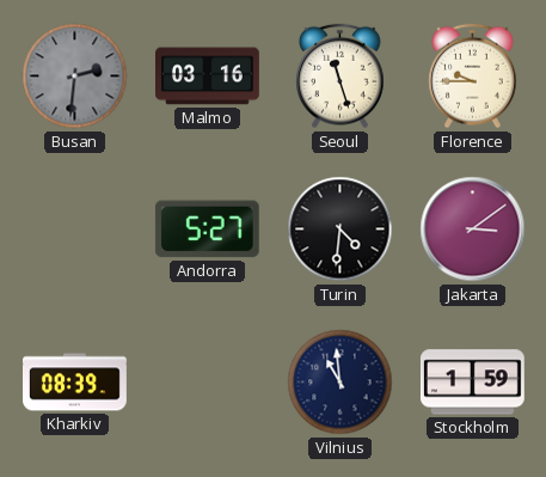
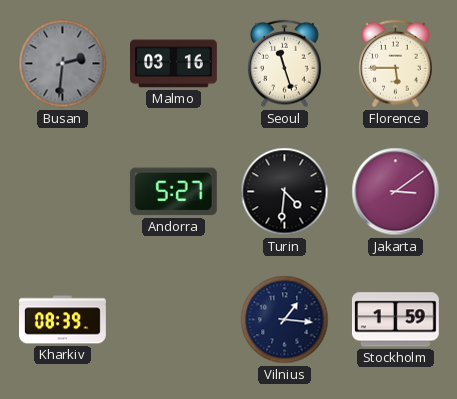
Florence: 9:45 -> 5:45
Vilnius: 10:59 -> 1:16
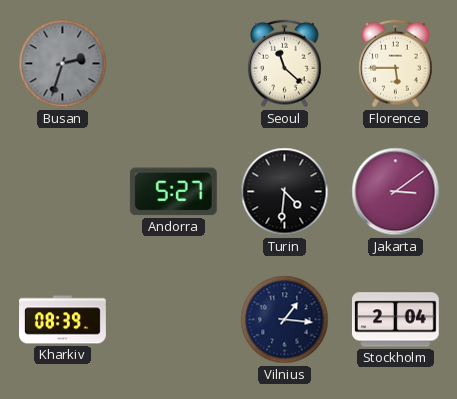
Busan: 2:31 -> 2:33
Malmo: 03:16 -> none
Seoul: 11:27 -> 11:22
Stockholm: 1:59 -> 2:04
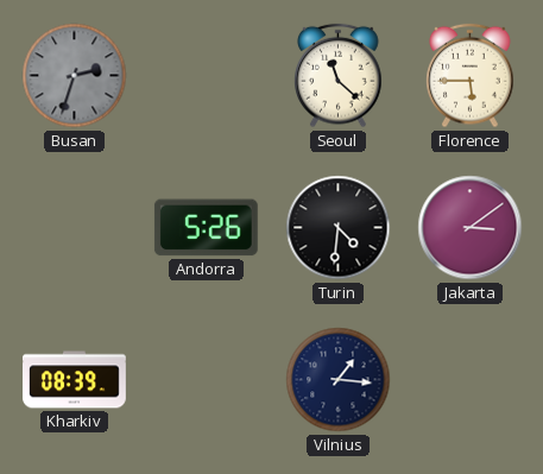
Andorra: 5:27 -> 5:26
Stockholm: 2:04 -> none
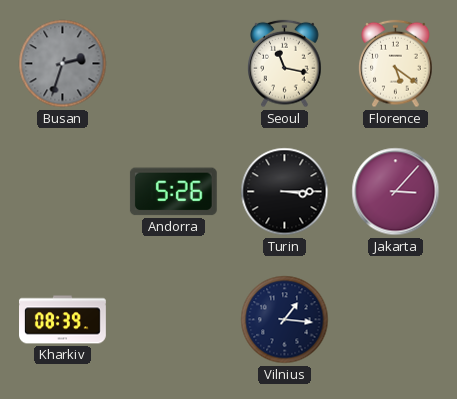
Seoul: 11:22 -> 11:17
Florence: 5:45 -> 5:21
Turin: 4:31 -> 3:15
Jakarta: 3:09 -> 3:07
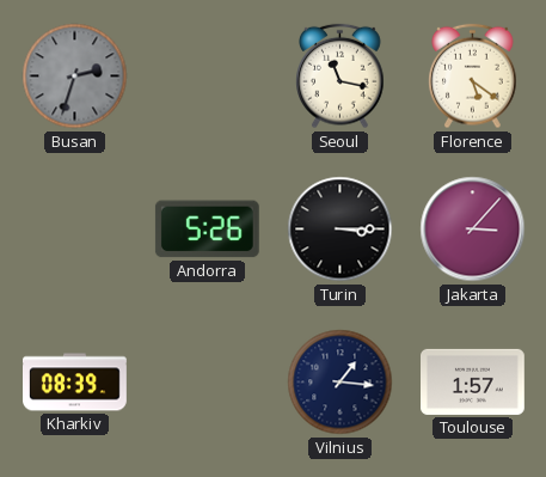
Toulouse: none -> 1:57
